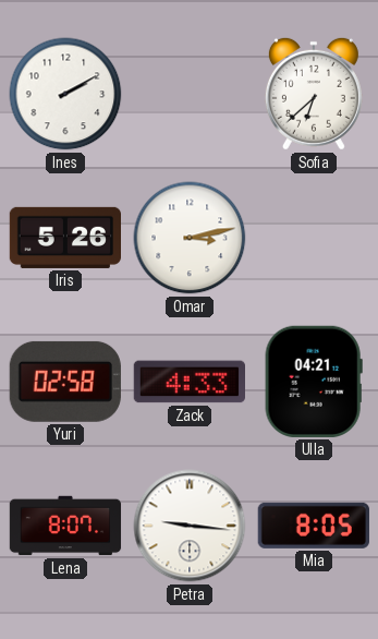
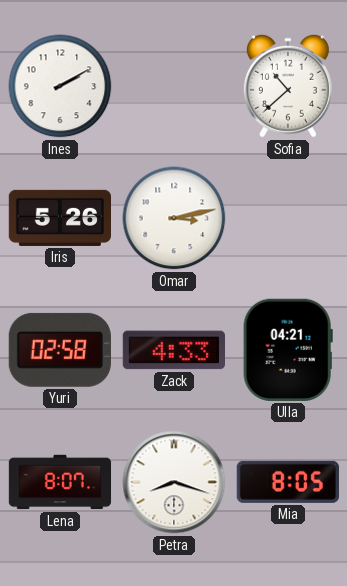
Sofia: 6:38 -> 10:38
Petra: 9:16 -> 8:18
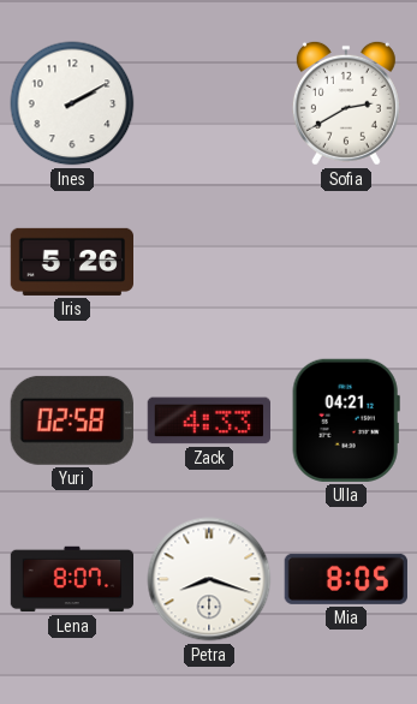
Sofia: 10:38 -> 2:40
Omar: 3:13 -> none
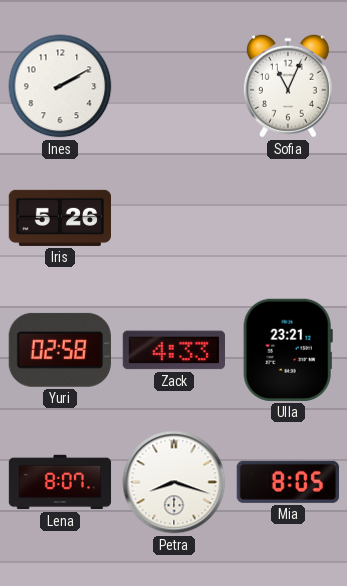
Sofia: 2:40 -> 11:04
Ulla: 04:21 -> 23:21
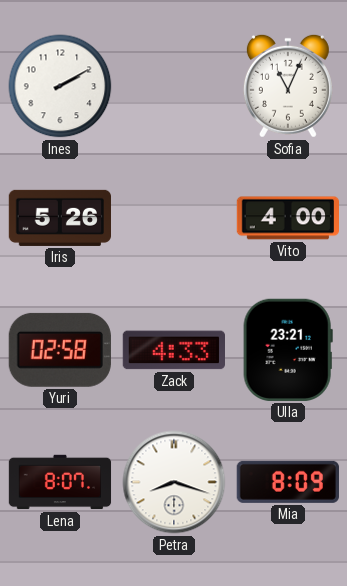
Vito: none -> 4:00
Mia: 8:05 -> 8:09
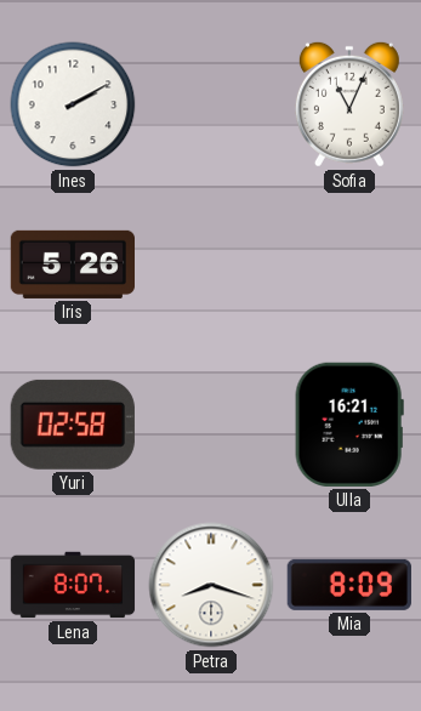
Vito: 4:00 -> none
Zack: 4:33 -> none
Ulla: 23:21 -> 16:21
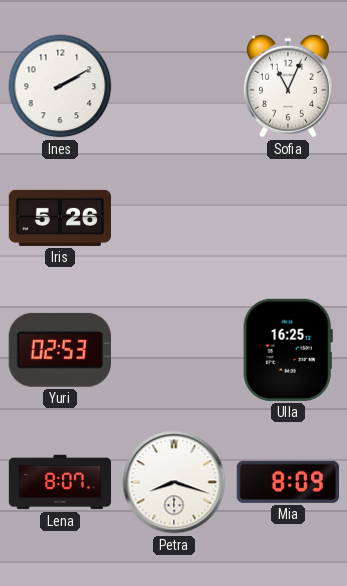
Yuri: 02:58 -> 02:53
Ulla: 16:21 -> 16:25
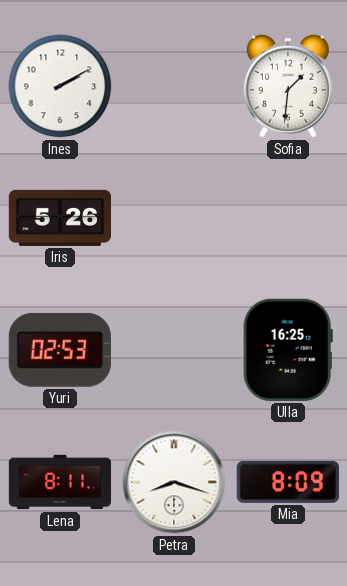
Sofia: 11:04 -> 1:31
Lena: 8:07 -> 8:11
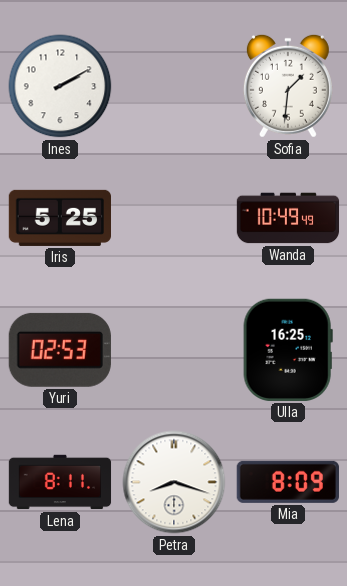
Iris: 5:26 -> 5:25
Wanda: none -> 10:49
